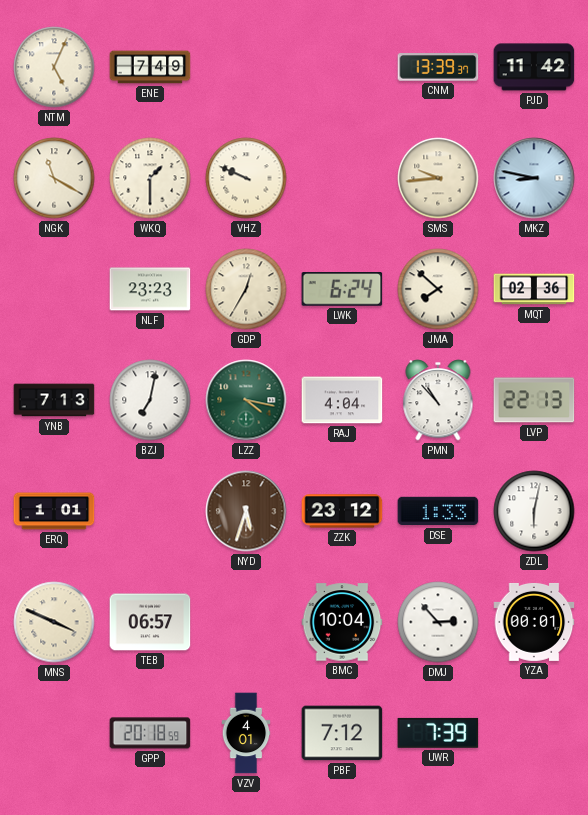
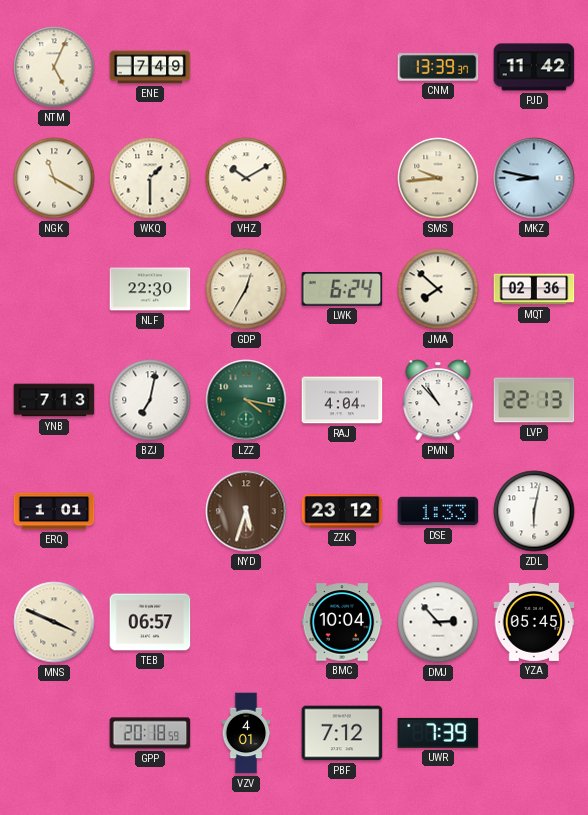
VHZ: 9:49 -> 10:10
NLF: 23:23 -> 22:30
YZA: 00:01 -> 05:45
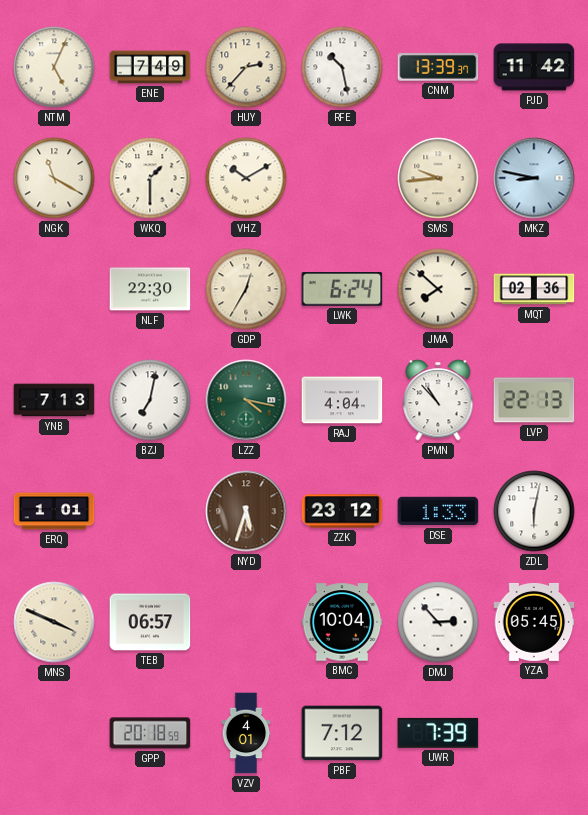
HUY: none -> 2:37
RFE: none -> 10:28
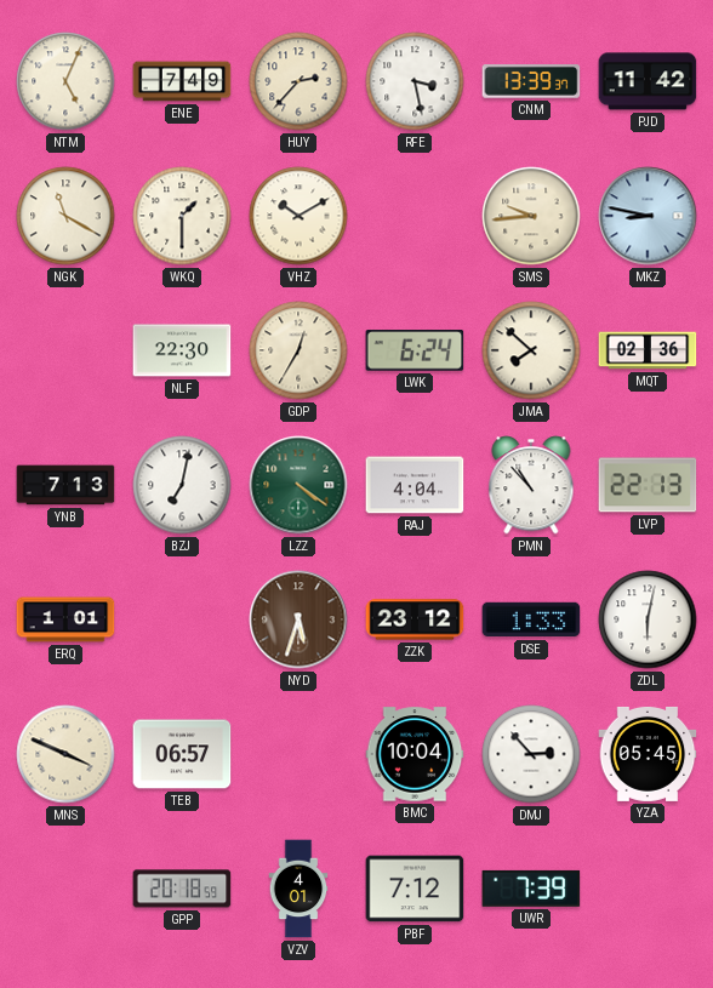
RFE: 10:28 -> 3:28
LZZ: 4:17 -> 4:21
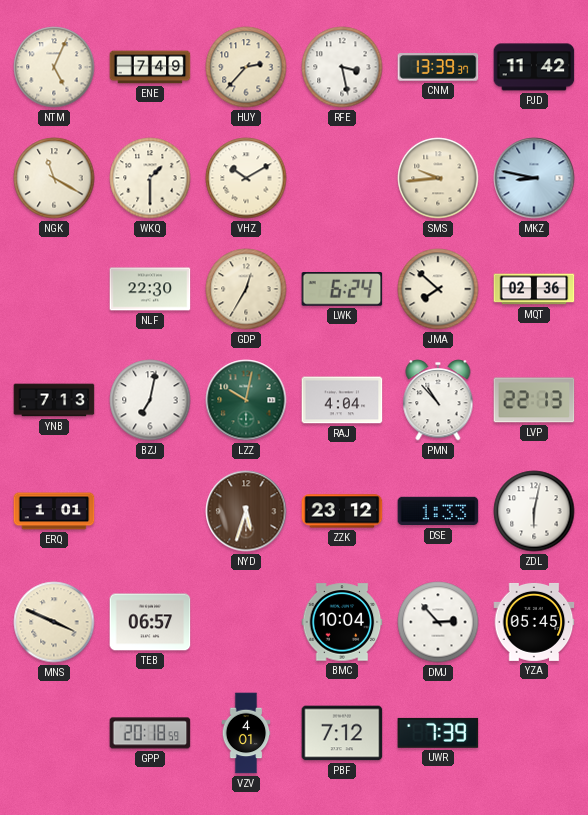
LZZ: 4:21 -> 10:02
